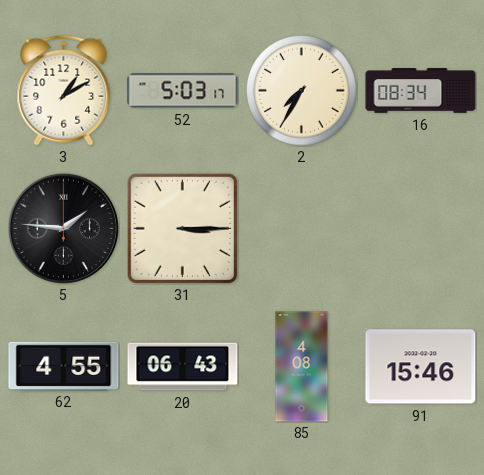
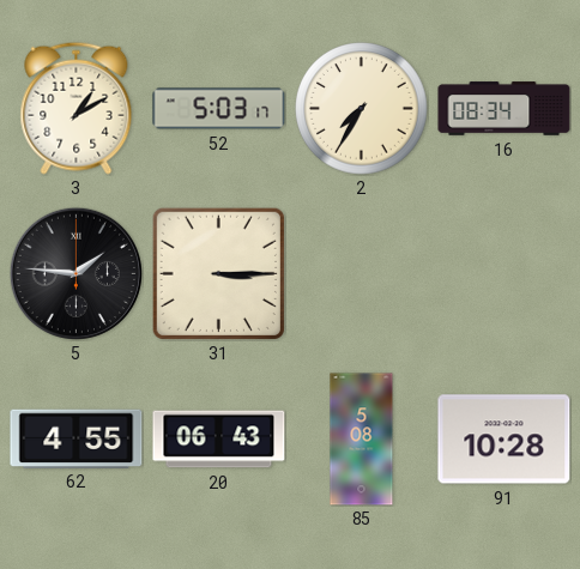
85: 4:08 -> 5:08
91: 15:46 -> 10:28
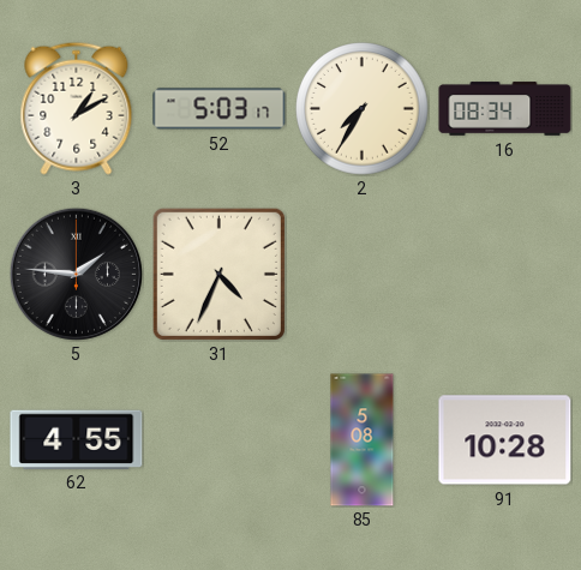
31: 3:15 -> 4:34
20: 06:43 -> none
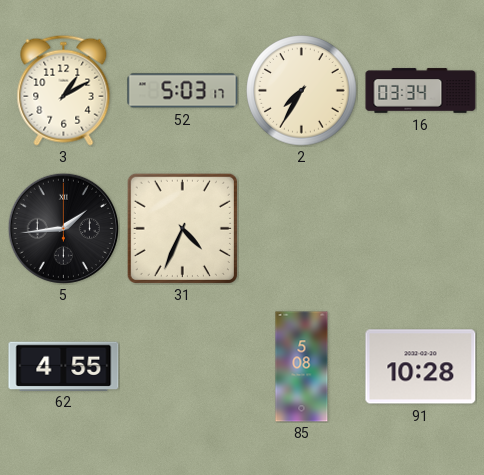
16: 08:34 -> 03:34
5: 1:46 -> 1:44
